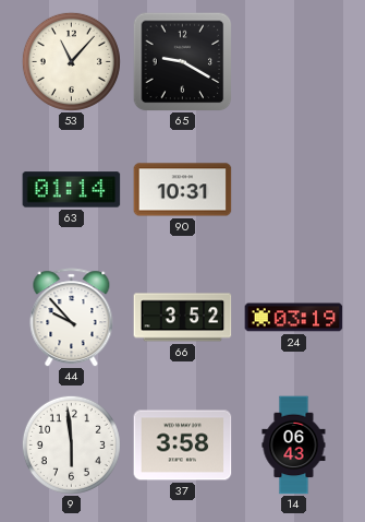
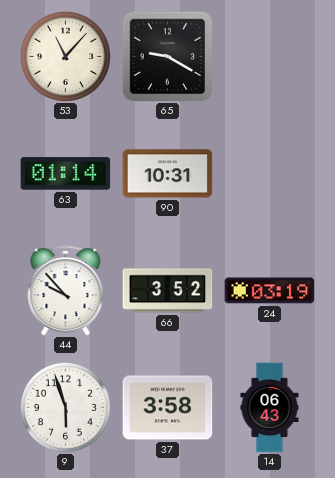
9: 5:59 -> 5:57
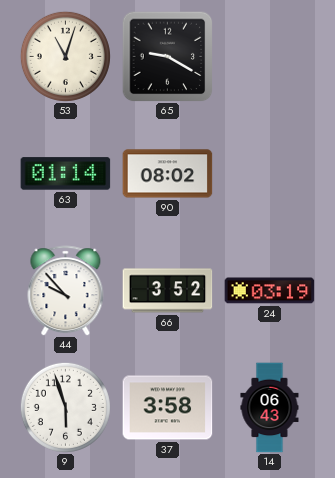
53: 11:07 -> 11:03
90: 10:31 -> 08:02
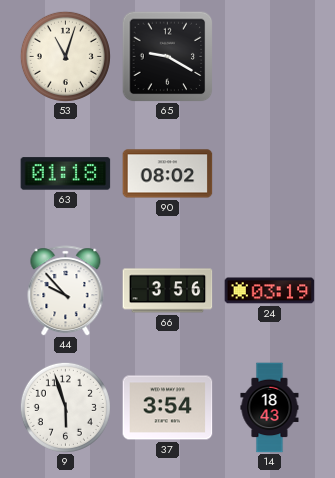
63: 01:14 -> 01:18
66: 3:52 -> 3:56
37: 3:58 -> 3:54
14: 06:43 -> 18:43
